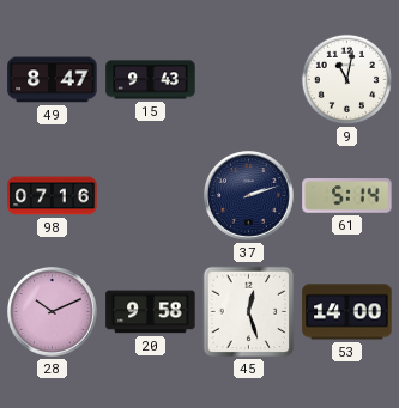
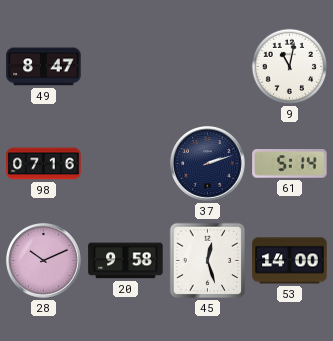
15: 9:43 -> none
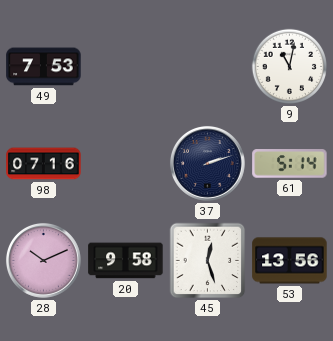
49: 8:47 -> 7:53
53: 14:00 -> 13:56
